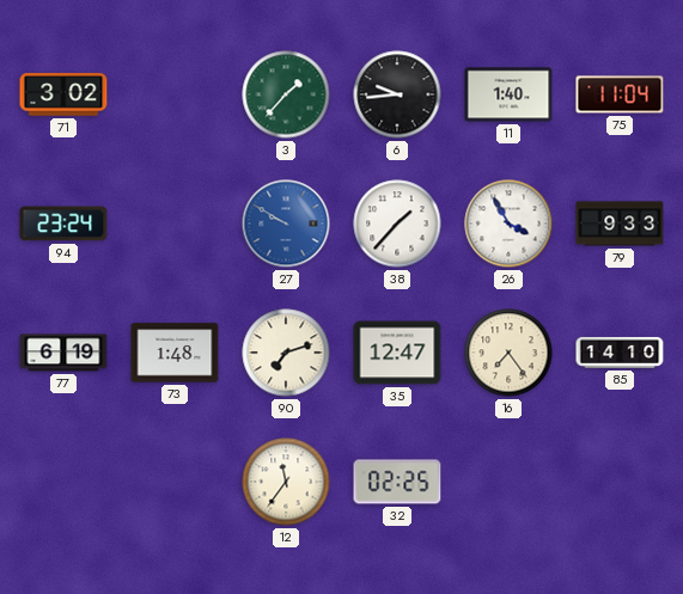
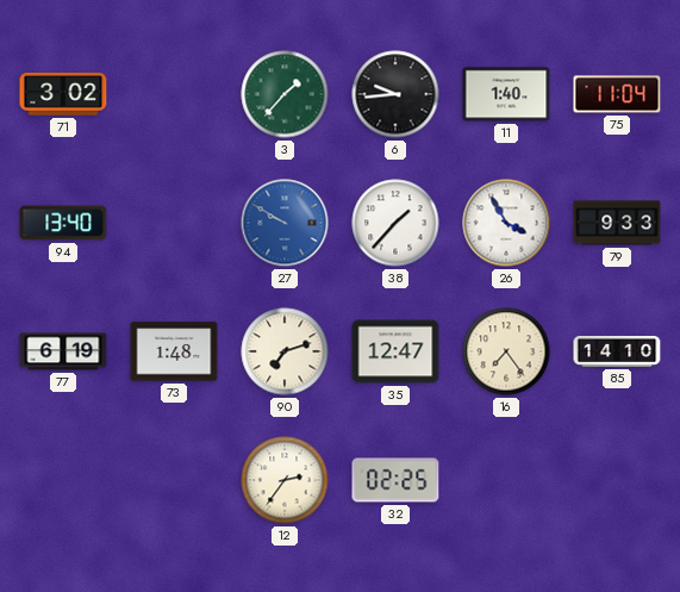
94: 23:24 -> 13:40
12: 11:36 -> 2:36
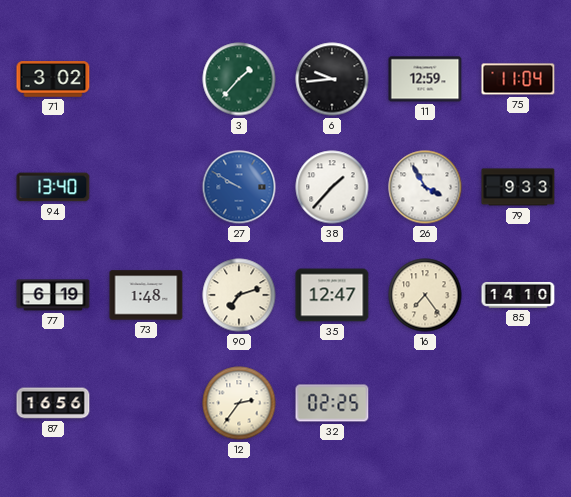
11: 1:40 -> 12:59
87: none -> 16:56
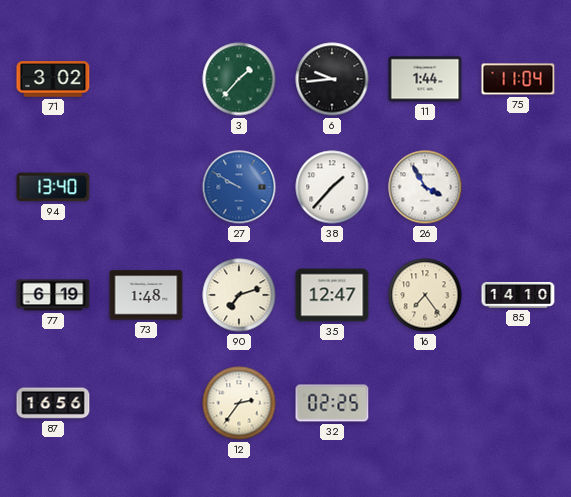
11: 12:59 -> 1:44
79: 9:33 -> none
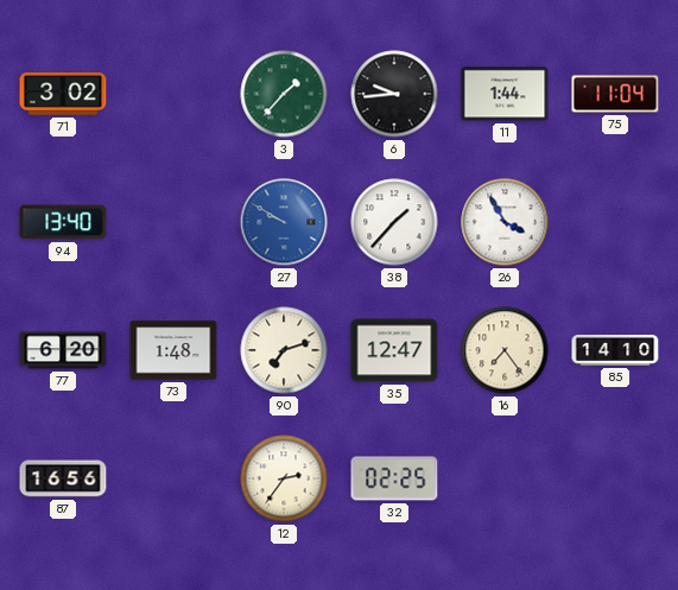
77: 6:19 -> 6:20
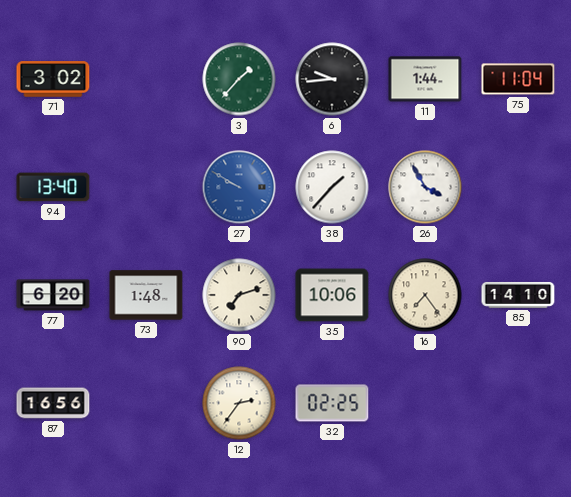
35: 12:47 -> 10:06
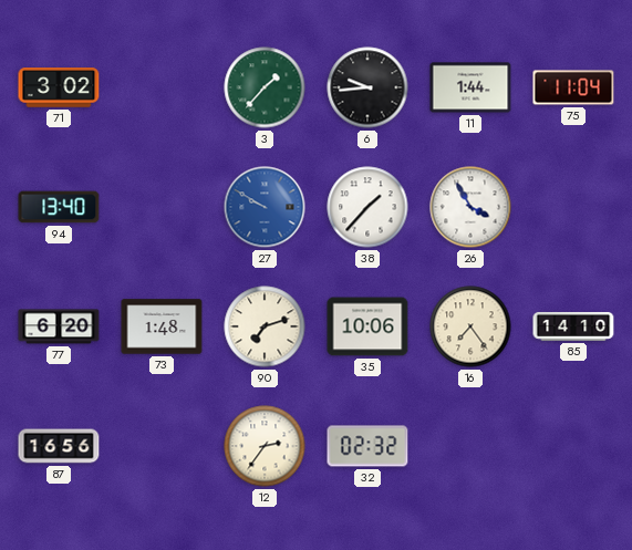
32: 02:25 -> 02:32
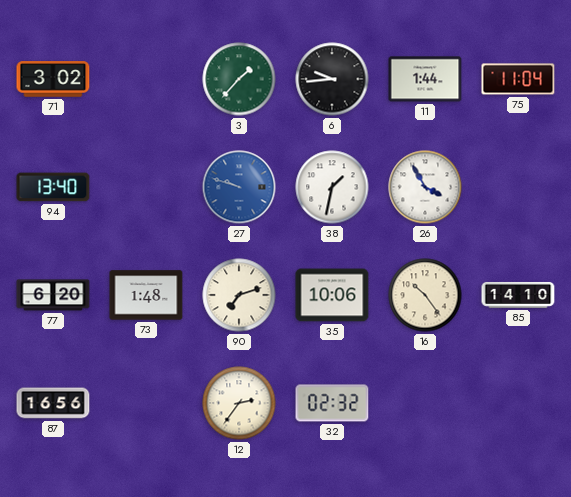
27: 9:50 -> 9:48
38: 1:37 -> 1:32
16: 7:24 -> 10:24
